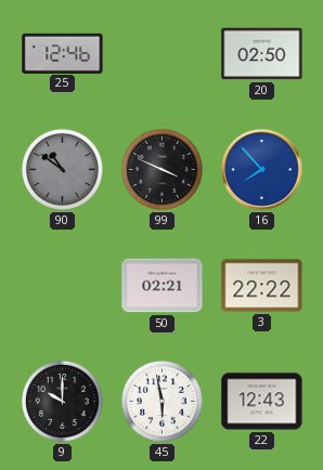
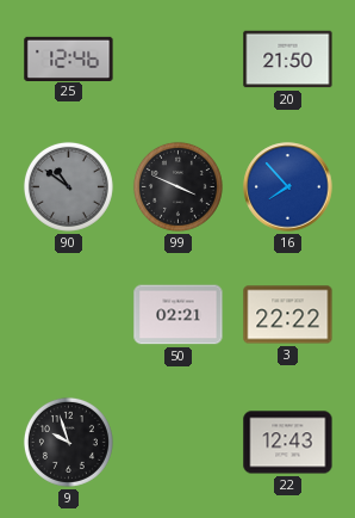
20: 02:50 -> 21:50
9: 10:00 -> 9:57
45: 5:58 -> none
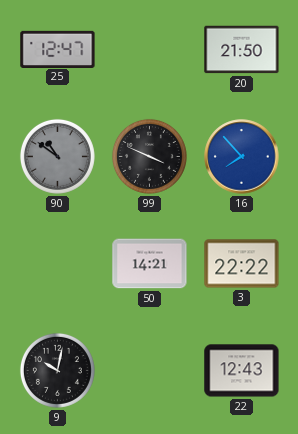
25: 12:46 -> 12:47
50: 02:21 -> 14:21
9: 9:57 -> 10:02
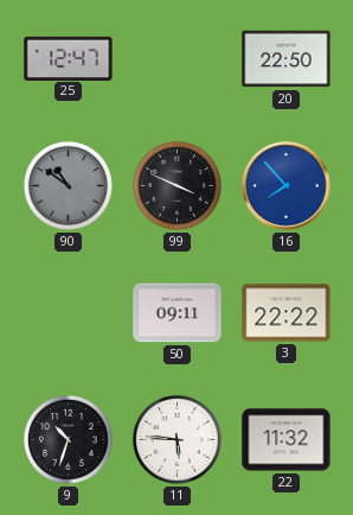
20: 21:50 -> 22:50
50: 14:21 -> 09:11
9: 10:02 -> 10:33
11: none -> 5:46
22: 12:43 -> 11:32
